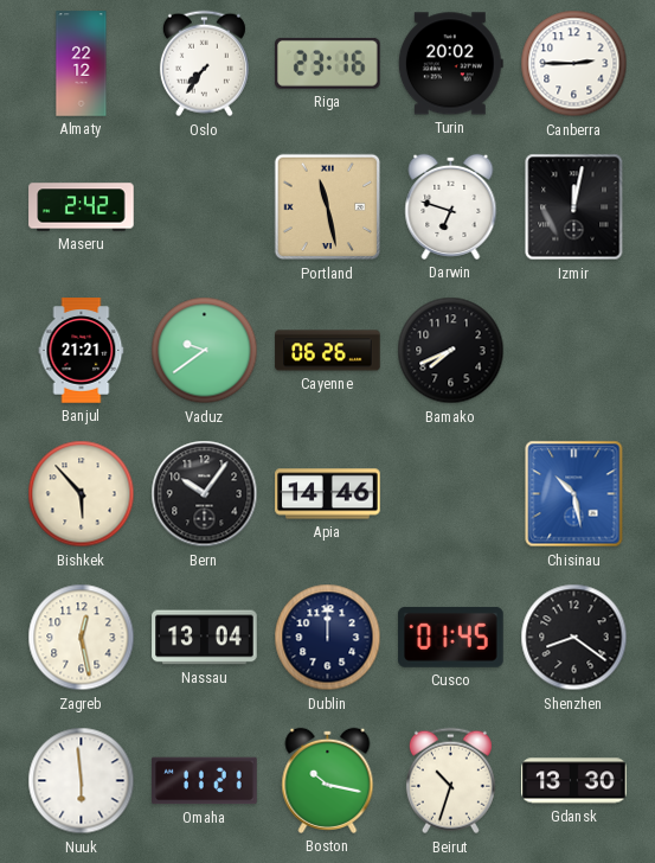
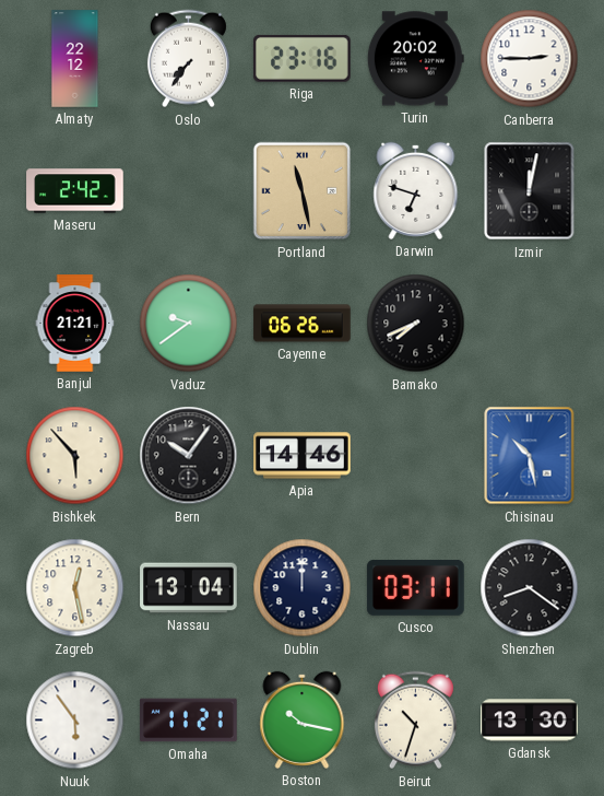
Cusco: 01:45 -> 03:11
Nuuk: 5:59 -> 5:54
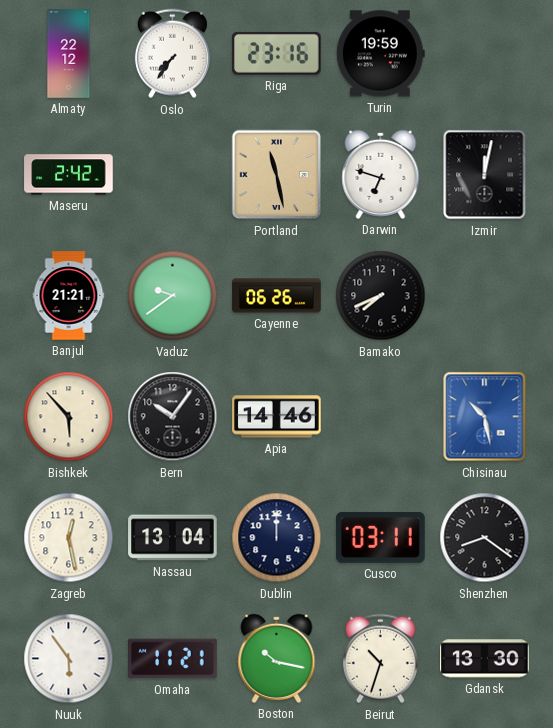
Turin: 20:02 -> 19:59
Canberra: 2:45 -> none
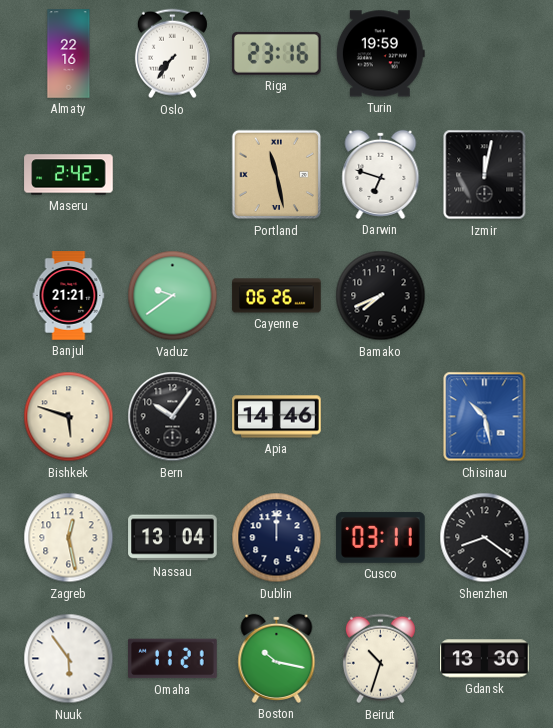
Almaty: 22:12 -> 22:16
Bishkek: 5:53 -> 5:48
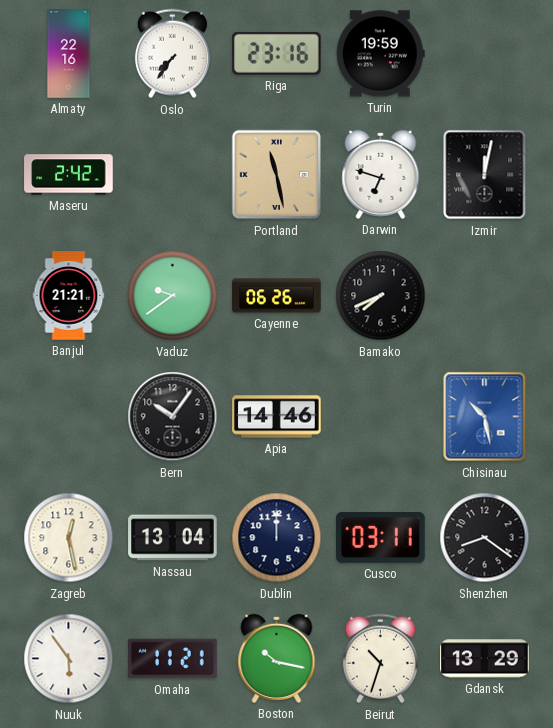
Bishkek: 5:48 -> none
Gdansk: 13:30 -> 13:29
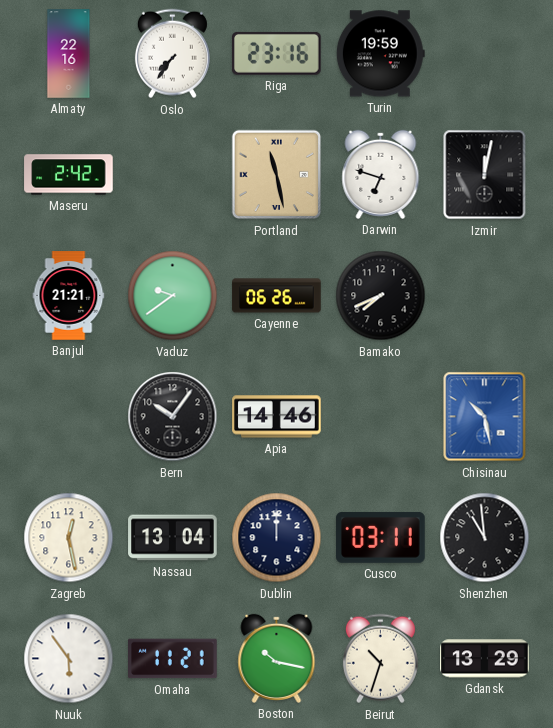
Shenzhen: 8:21 -> 10:59
